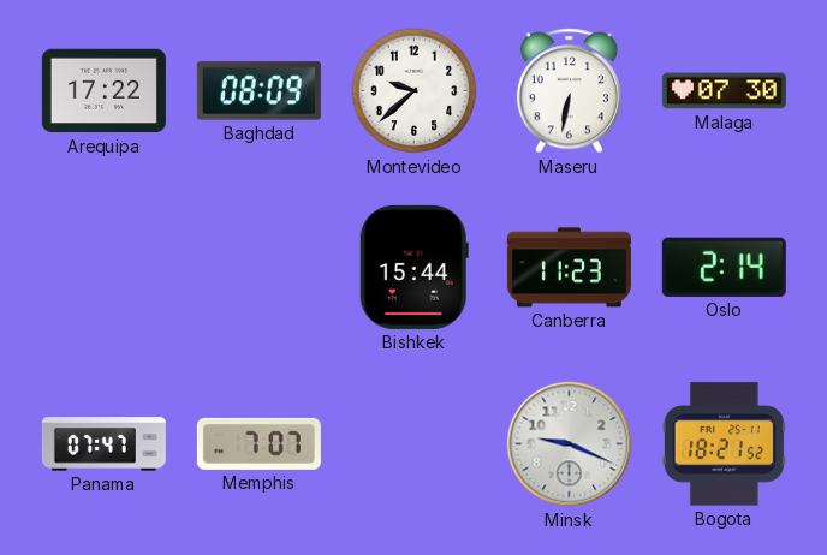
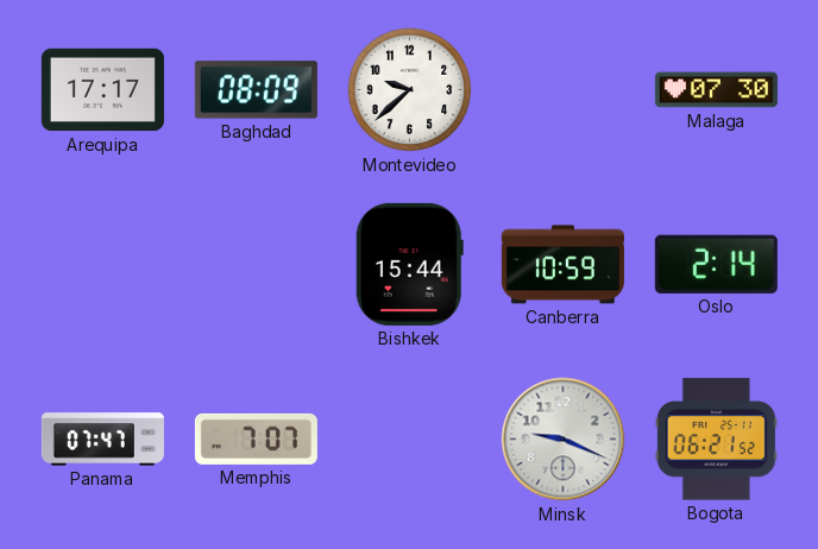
Arequipa: 17:22 -> 17:17
Maseru: 6:32 -> none
Canberra: 11:23 -> 10:59
Bogota: 18:21 -> 06:21
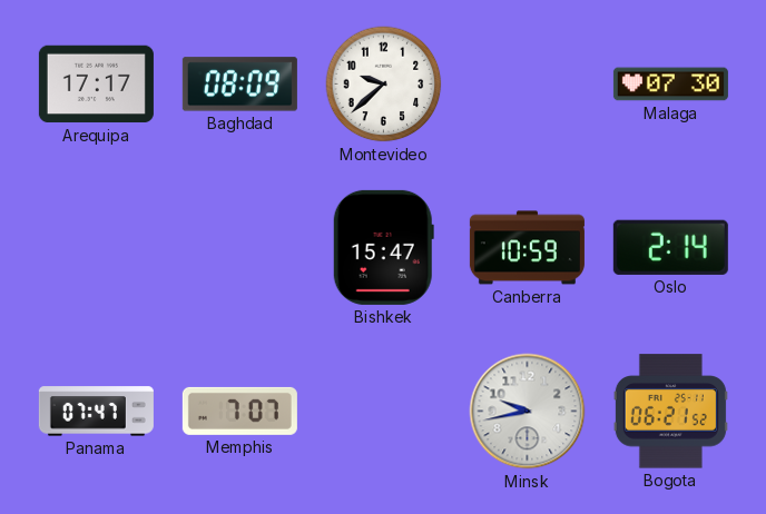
Bishkek: 15:44 -> 15:47
Minsk: 9:19 -> 9:43
